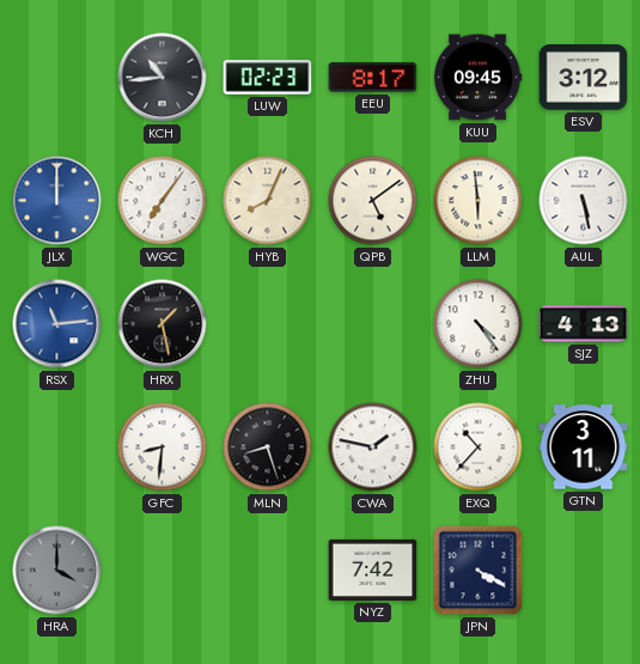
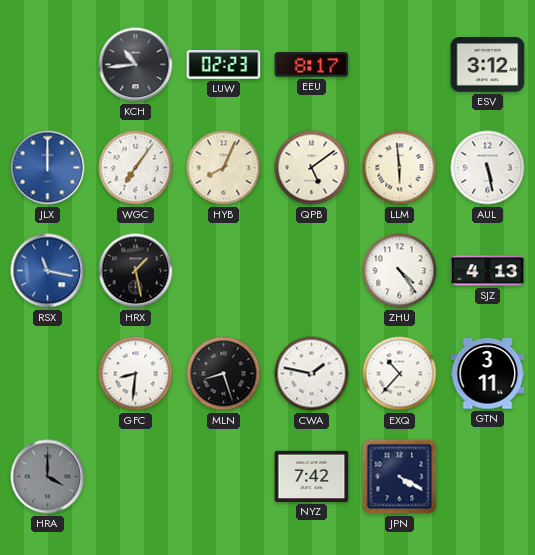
KUU: 09:45 -> none
RSX: 11:14 -> 11:17
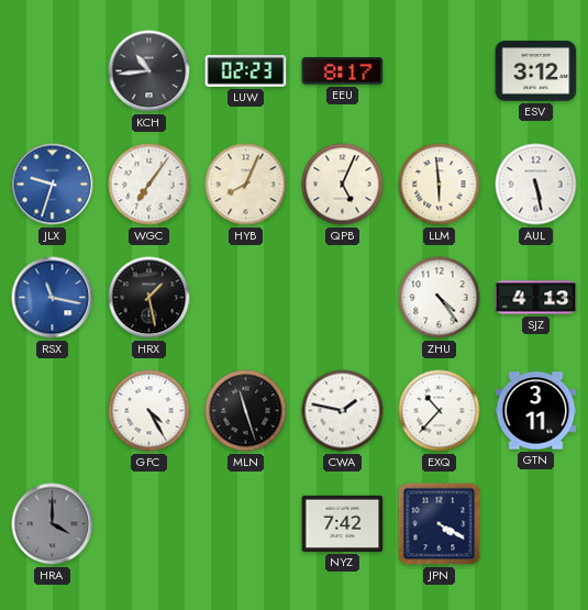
JLX: 12:00 -> 9:33
QPB: 5:09 -> 5:04
GFC: 8:31 -> 4:25
MLN: 8:27 -> 11:27
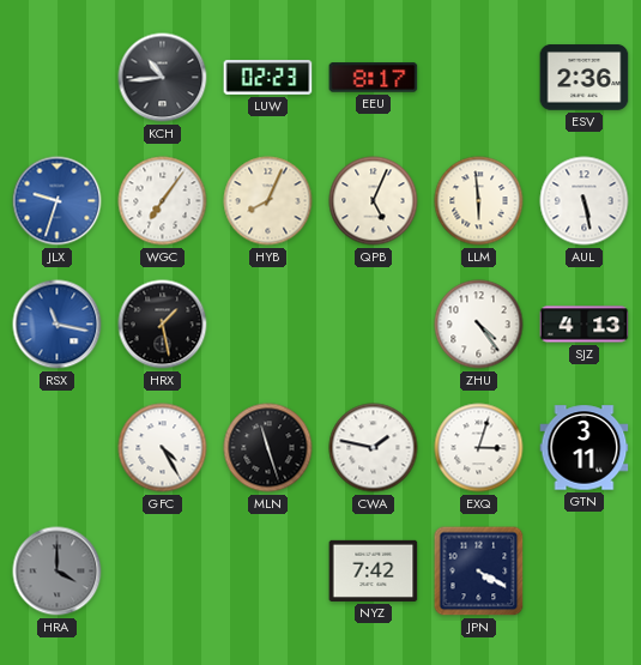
ESV: 3:12 -> 2:36
EXQ: 10:37 -> 3:03
